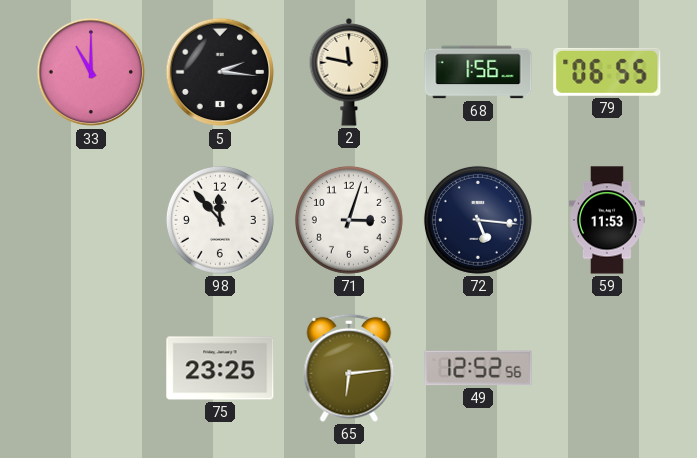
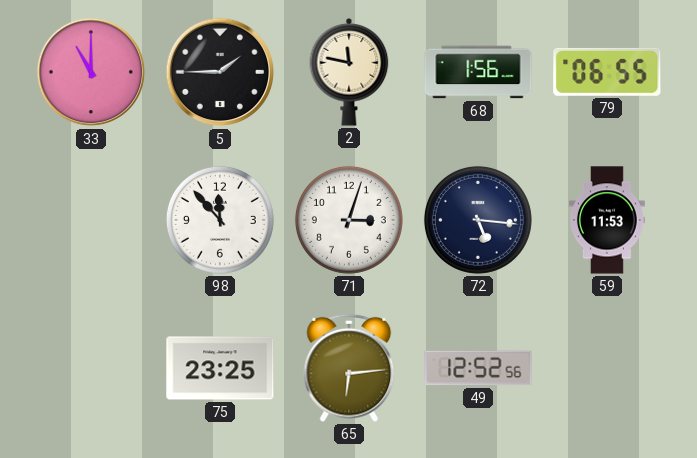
5: 2:16 -> 1:45
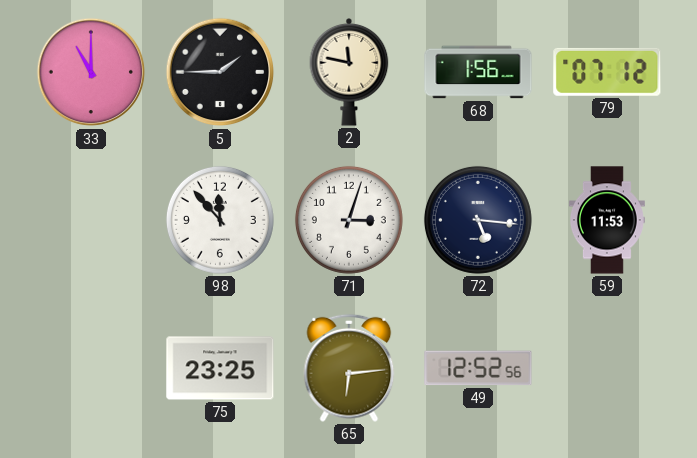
79: 06:55 -> 07:12
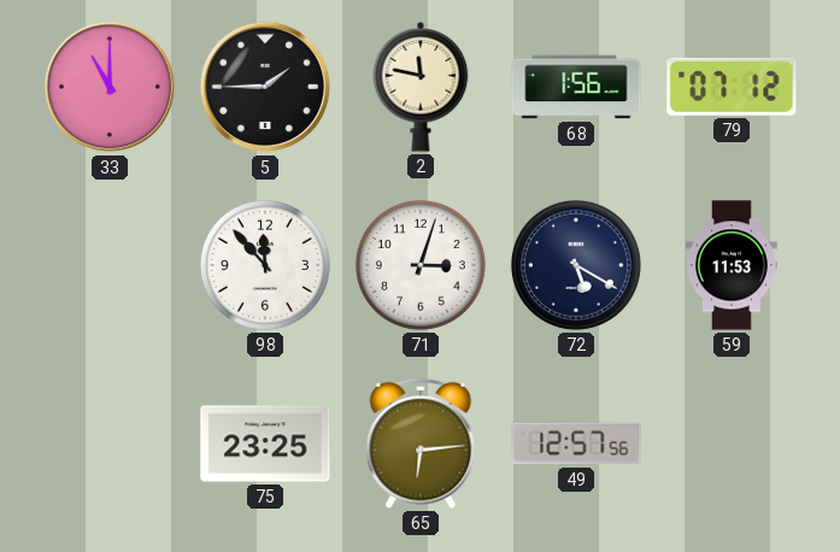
72: 5:16 -> 5:20
49: 12:52 -> 12:57
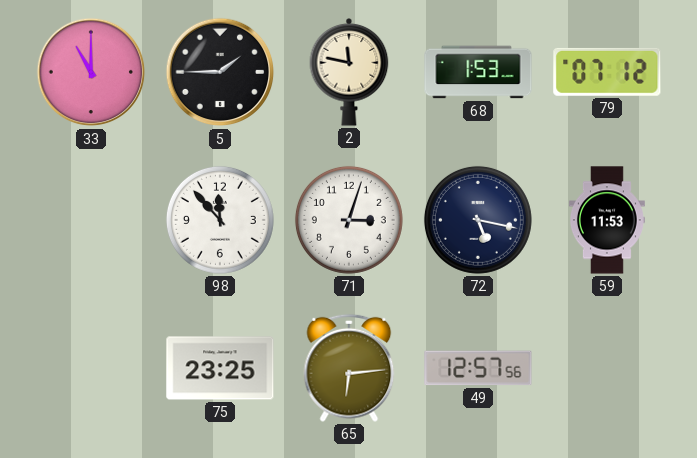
68: 1:56 -> 1:53
72: 5:20 -> 5:17
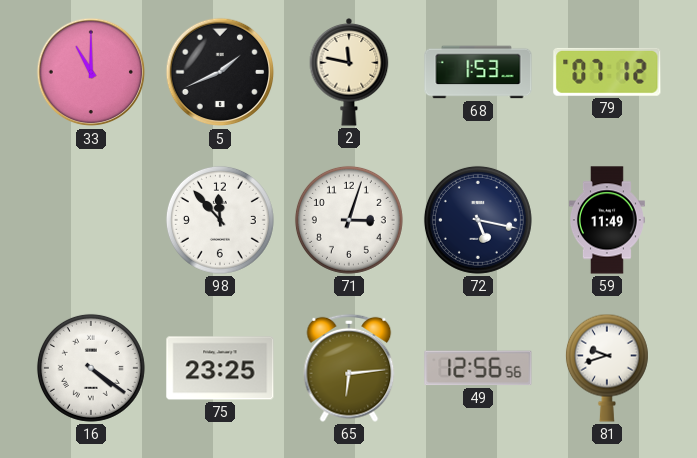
5: 1:45 -> 1:41
59: 11:53 -> 11:49
16: none -> 4:21
49: 12:57 -> 12:56
81: none -> 9:42
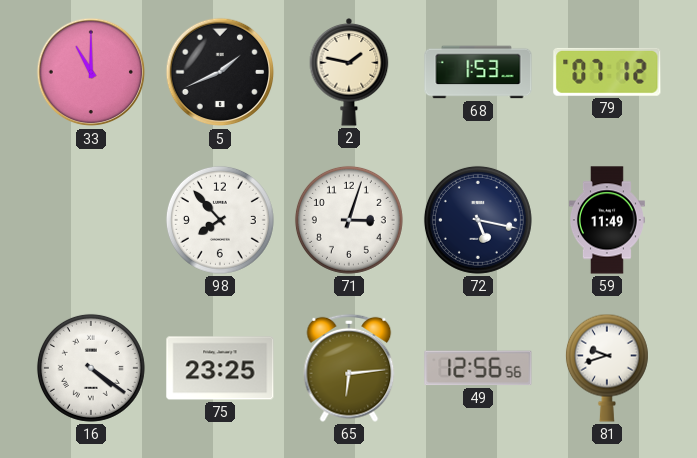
2: 11:47 -> 1:47
98: 11:53 -> 7:53
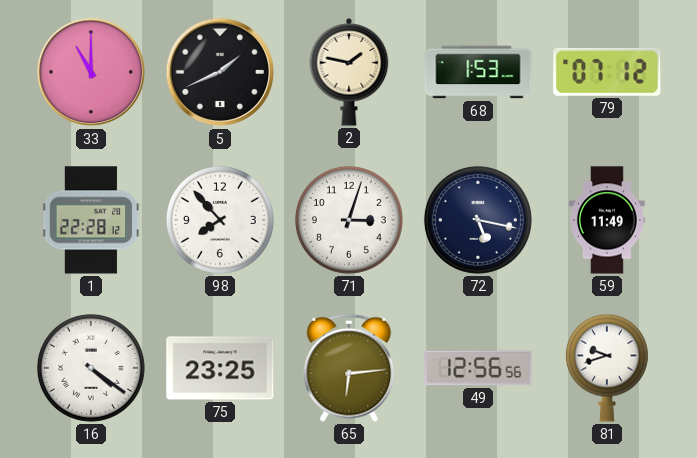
1: none -> 22:28
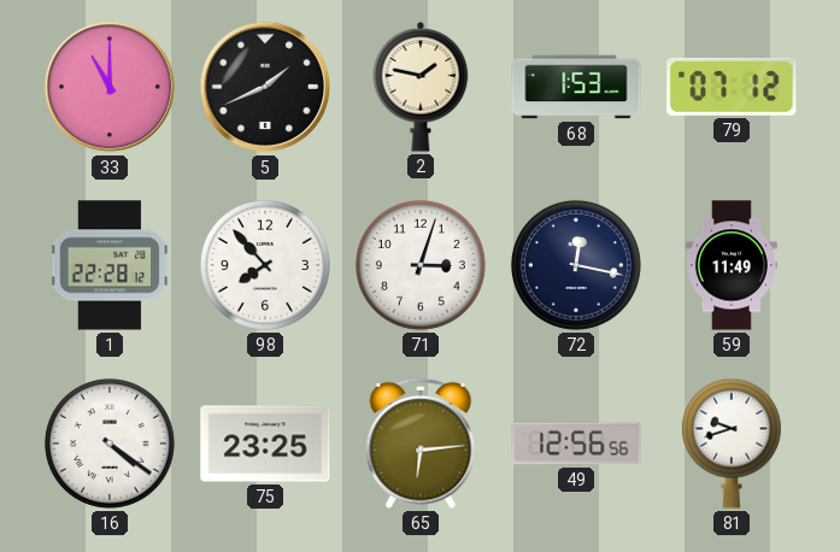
72: 5:17 -> 12:17
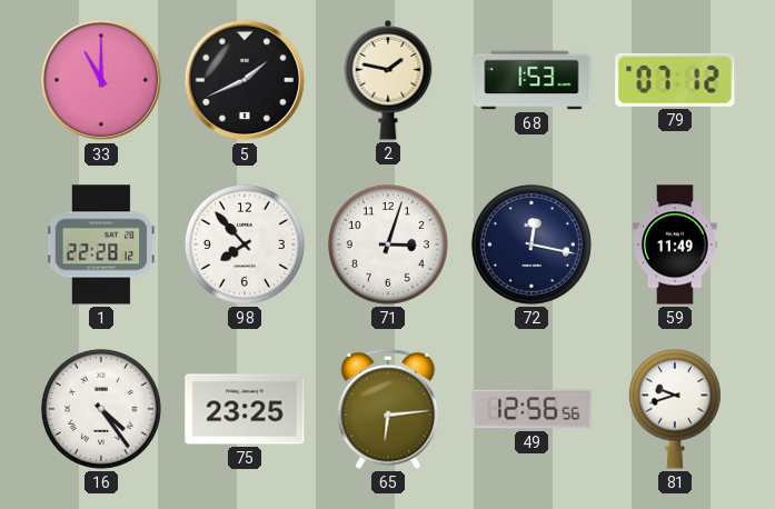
16: 4:21 -> 4:24
